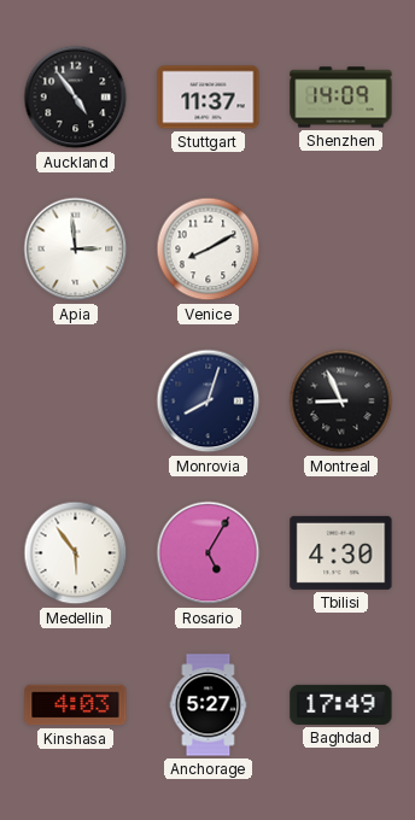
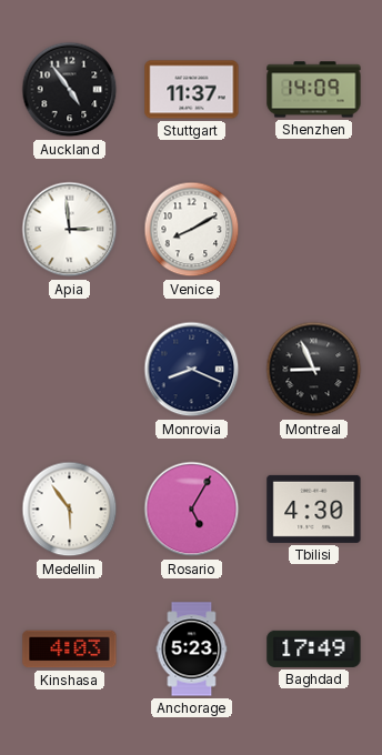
Monrovia: 8:03 -> 8:19
Anchorage: 5:27 -> 5:23
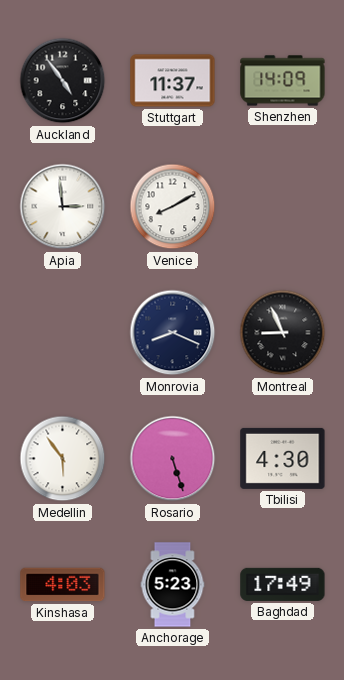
Rosario: 5:05 -> 5:27
